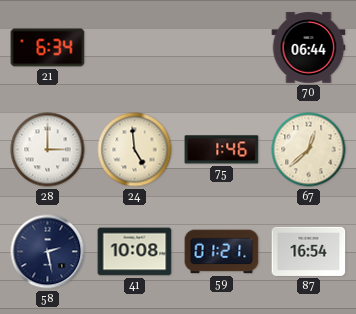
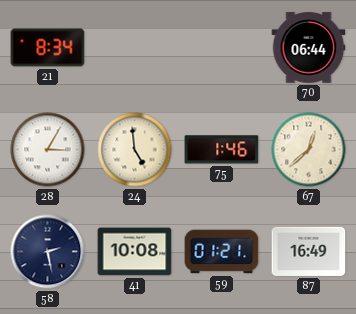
21: 6:34 -> 8:34
28: 3:00 -> 3:05
87: 16:54 -> 16:49
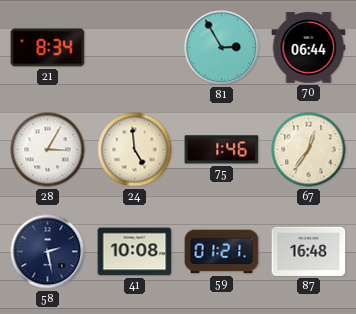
81: none -> 2:55
67: 12:38 -> 12:36
87: 16:49 -> 16:48
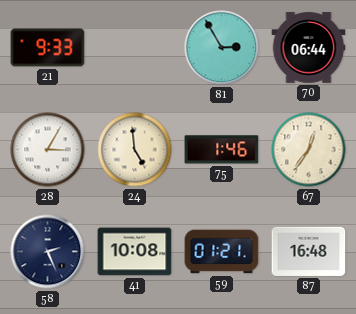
21: 8:34 -> 9:33
58: 2:28 -> 2:26
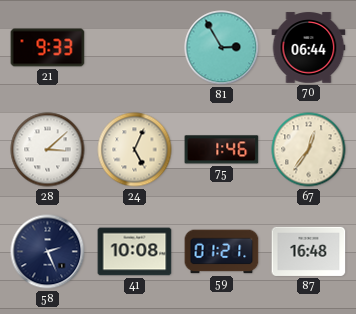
28: 3:05 -> 3:08
24: 4:59 -> 5:04
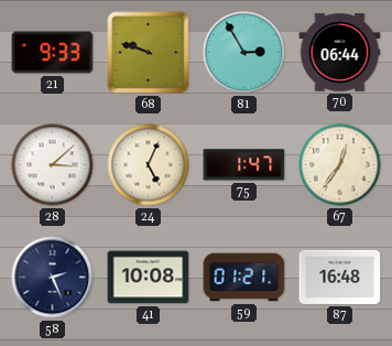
68: none -> 9:48
75: 1:46 -> 1:47
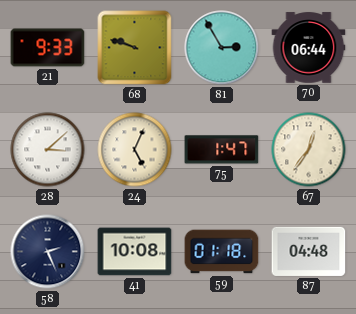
59: 01:21 -> 01:18
87: 16:48 -> 04:48
